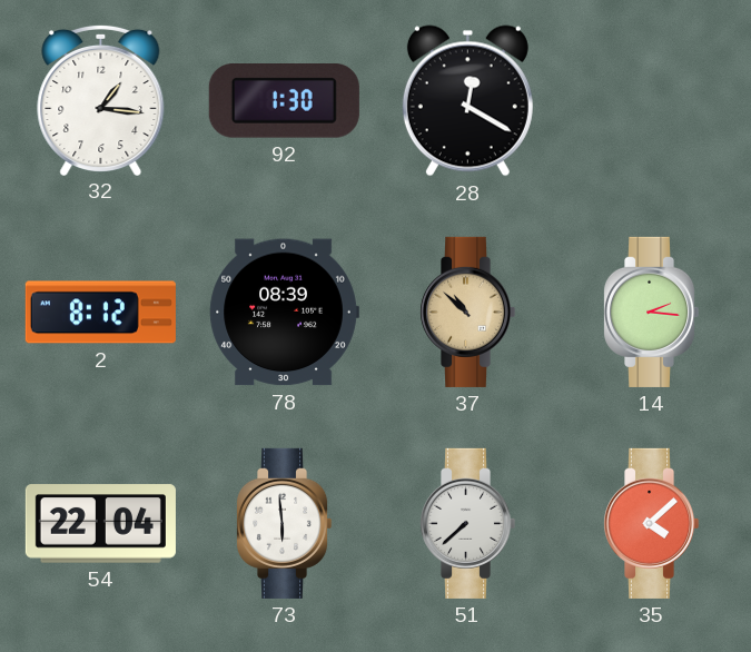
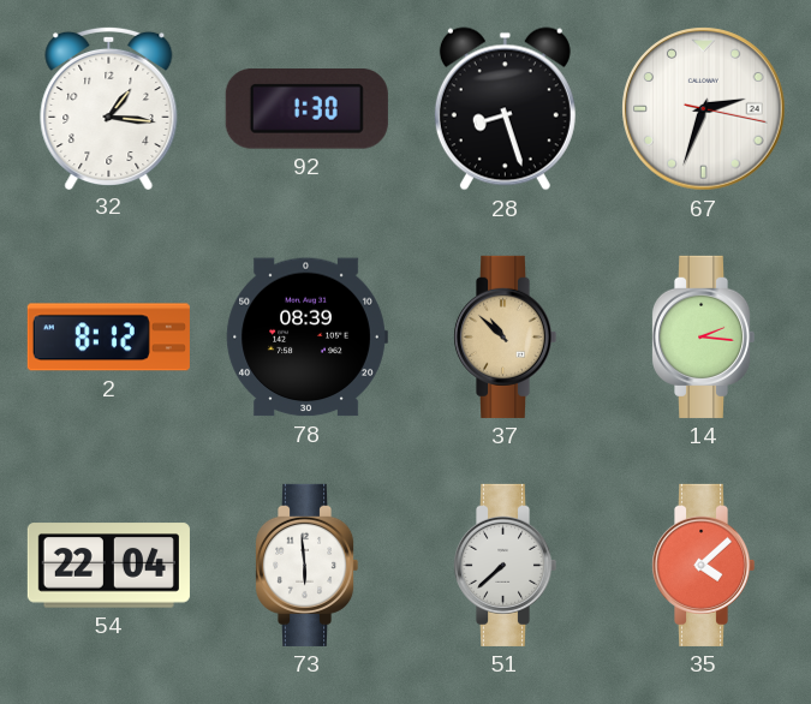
28: 12:20 -> 8:27
67: none -> 2:33
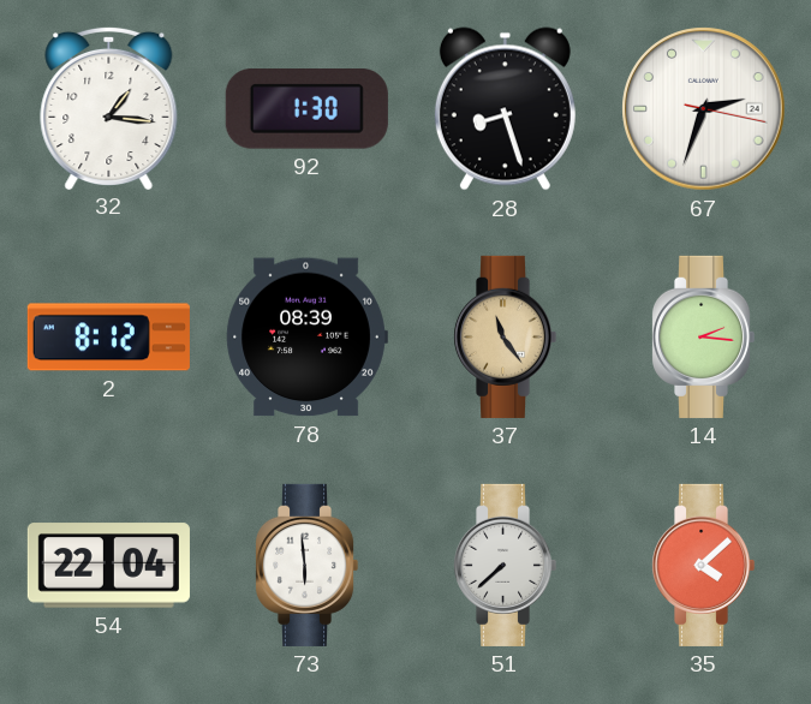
37: 10:52 -> 11:24
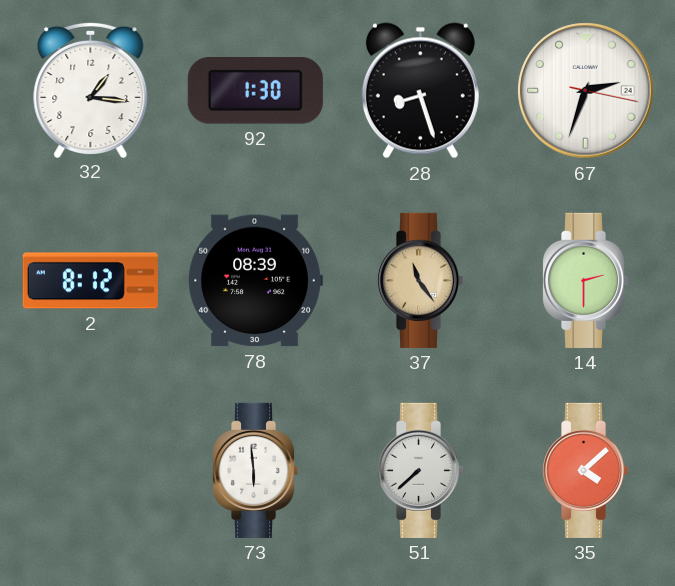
14: 2:16 -> 2:30
54: 22:04 -> none
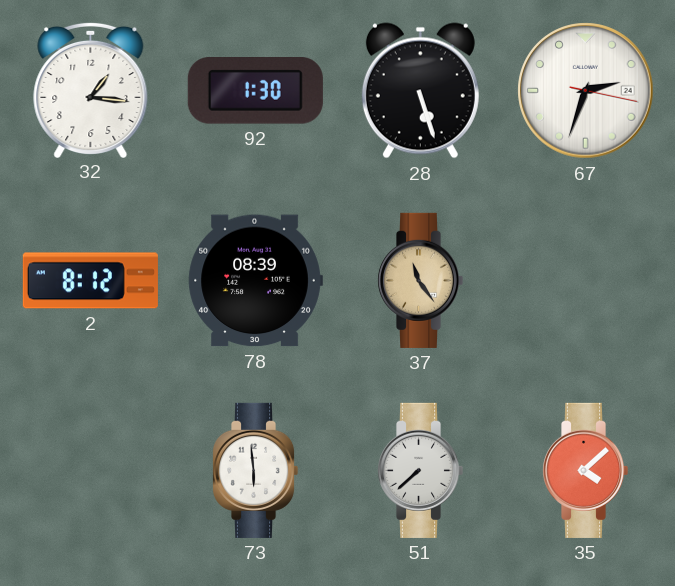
28: 8:27 -> 5:27
14: 2:30 -> none
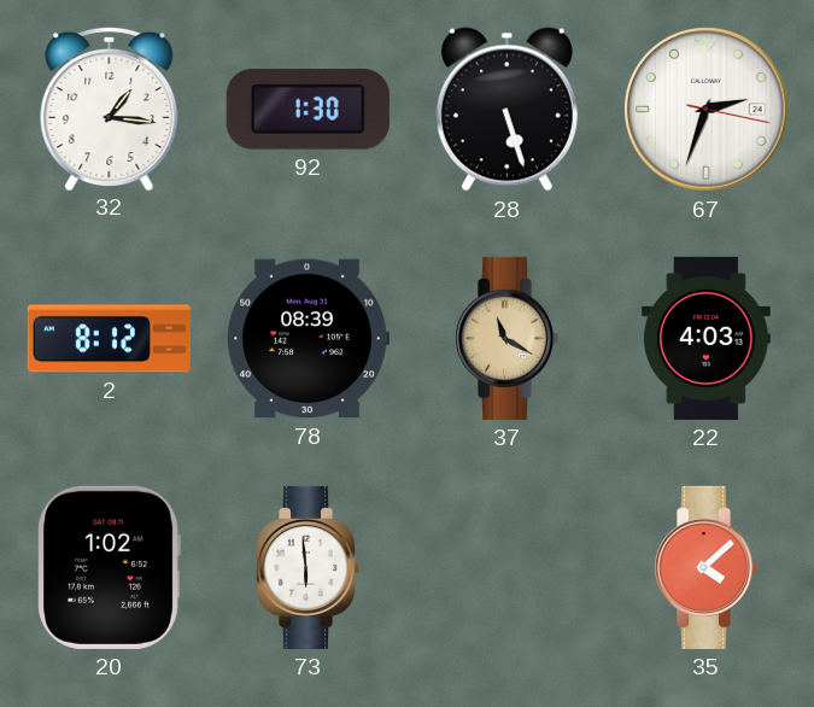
37: 11:24 -> 11:20
22: none -> 4:03
20: none -> 1:02
51: 7:38 -> none
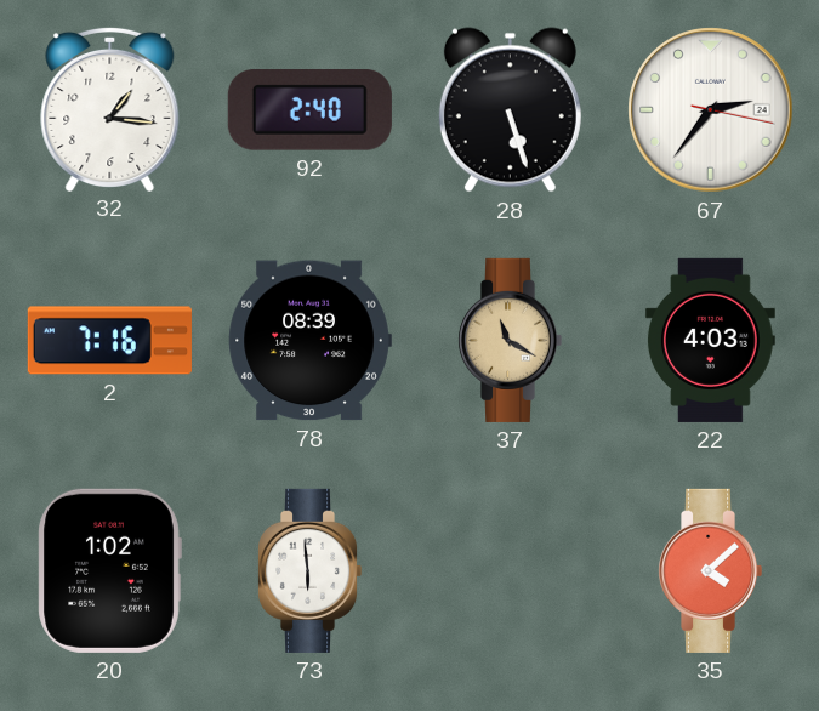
92: 1:30 -> 2:40
67: 2:33 -> 2:36
2: 8:12 -> 7:16
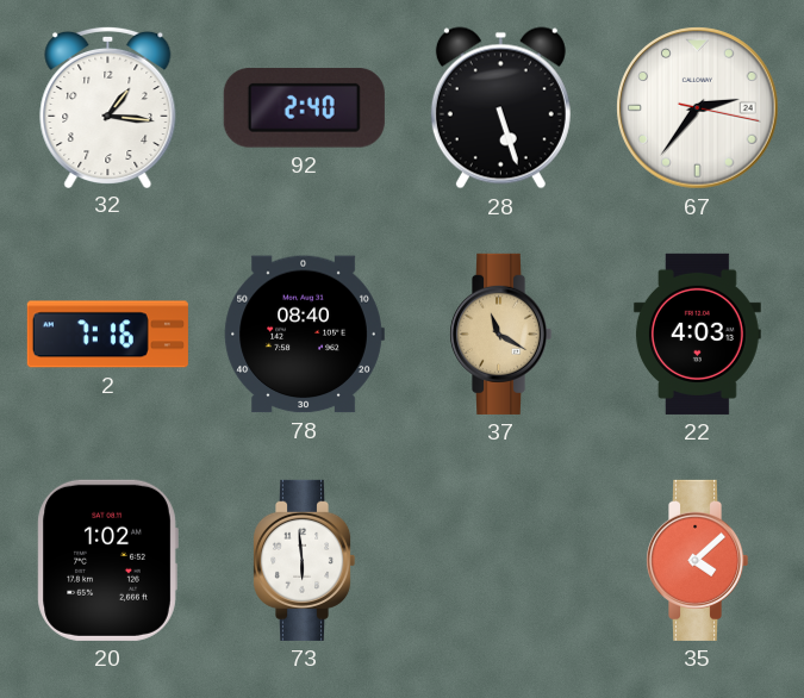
78: 08:39 -> 08:40
